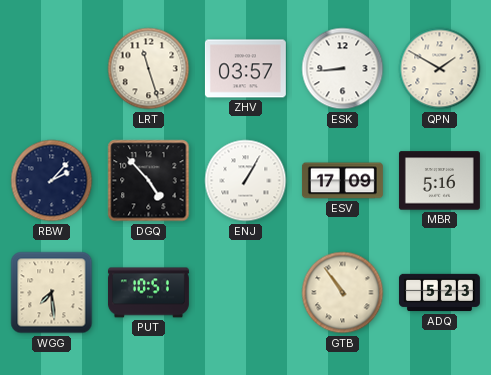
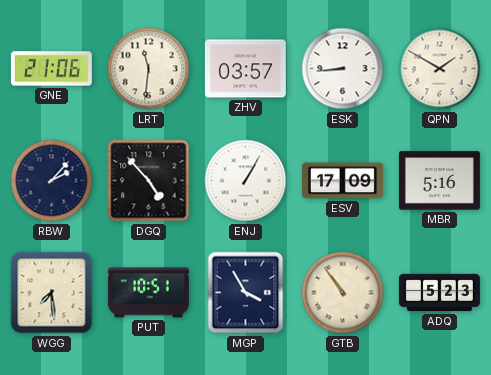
GNE: none -> 21:06
LRT: 11:27 -> 11:31
MGP: none -> 3:55
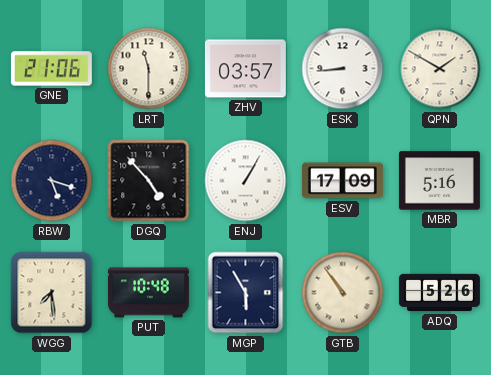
LRT: 11:31 -> 11:30
RBW: 2:07 -> 5:18
PUT: 10:51 -> 10:48
MGP: 3:55 -> 5:55
ADQ: 5:23 -> 5:26
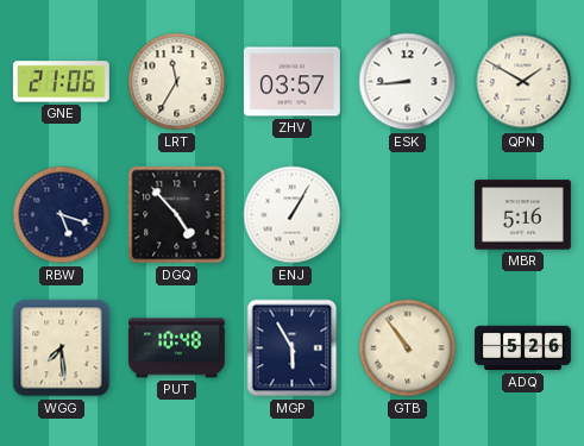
LRT: 11:30 -> 11:35
ESV: 17:09 -> none
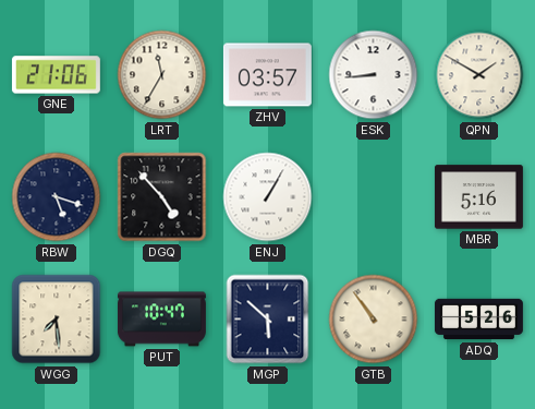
PUT: 10:48 -> 10:47
MGP: 5:55 -> 5:52
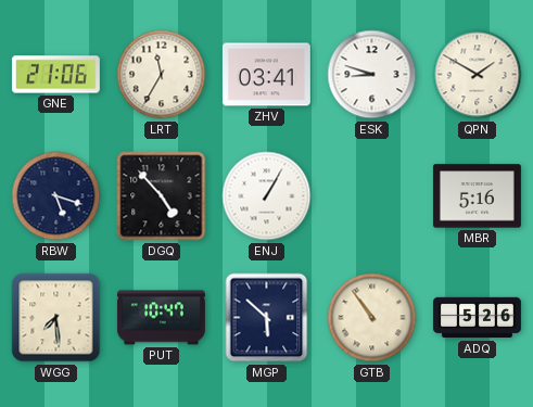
ZHV: 03:57 -> 03:41
ESK: 8:44 -> 8:48
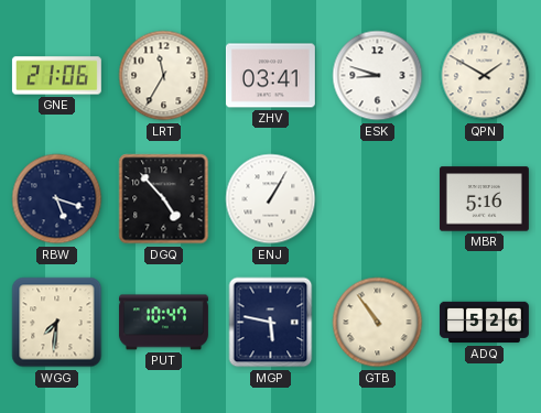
WGG: 7:29 -> 7:31
MGP: 5:52 -> 5:47
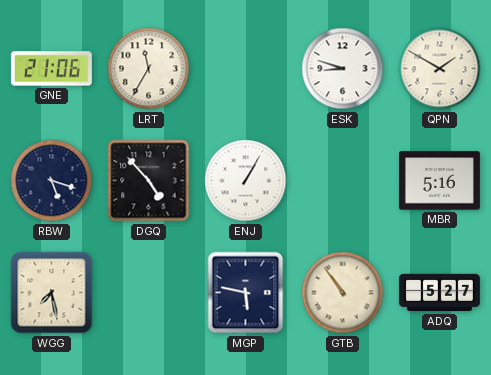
ZHV: 03:41 -> none
WGG: 7:31 -> 7:28
PUT: 10:47 -> none
ADQ: 5:26 -> 5:27
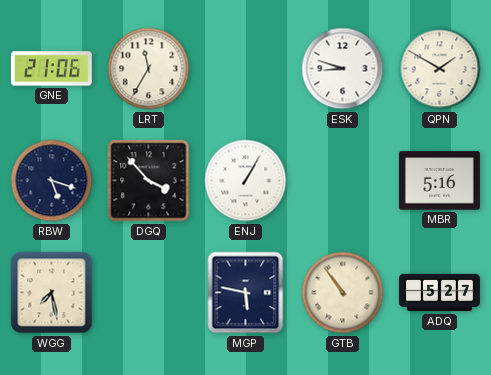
DGQ: 4:53 -> 3:53
